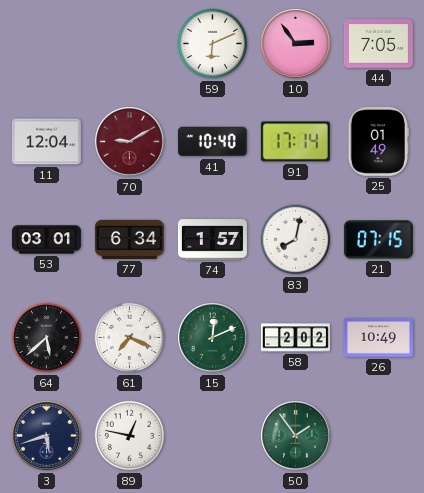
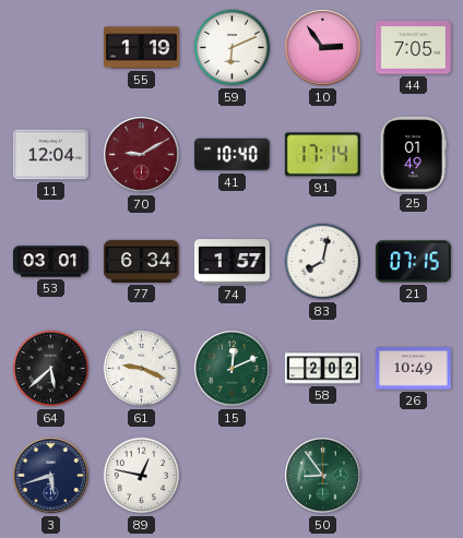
55: none -> 1:19
61: 7:19 -> 9:19
50: 1:54 -> 8:54
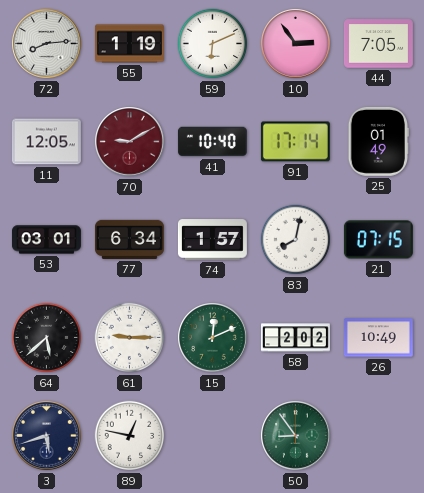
72: none -> 8:14
11: 12:04 -> 12:05
61: 9:19 -> 9:15
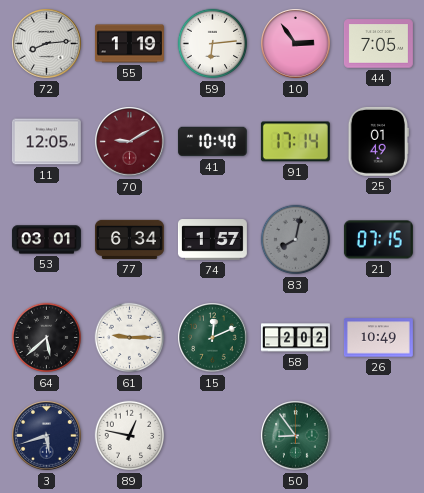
59: 6:11 -> 6:14
83 dial: white -> grey
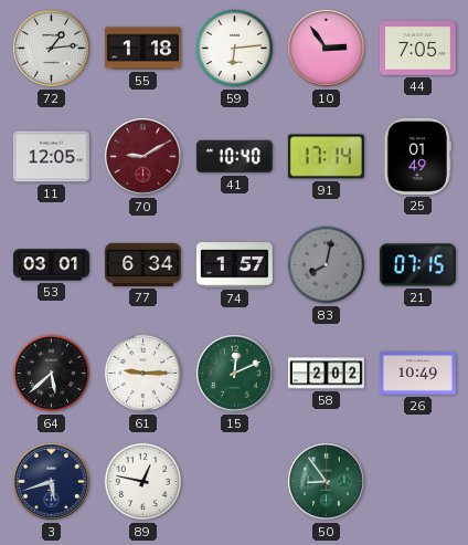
72: 8:14 -> 1:14
55: 1:19 -> 1:18
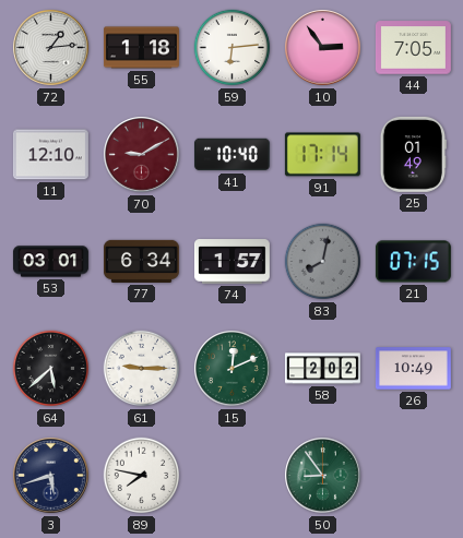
11: 12:05 -> 12:10
89: 12:47 -> 7:47
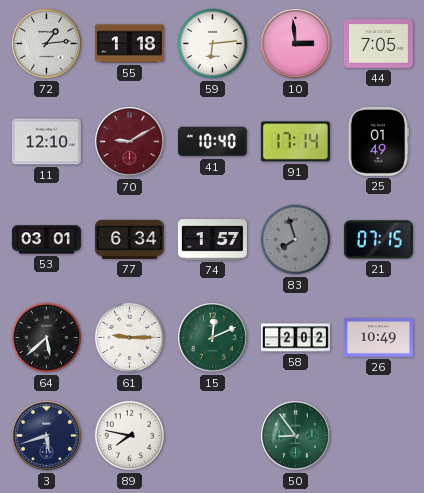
10: 2:54 -> 2:59
83: 8:02 -> 7:57
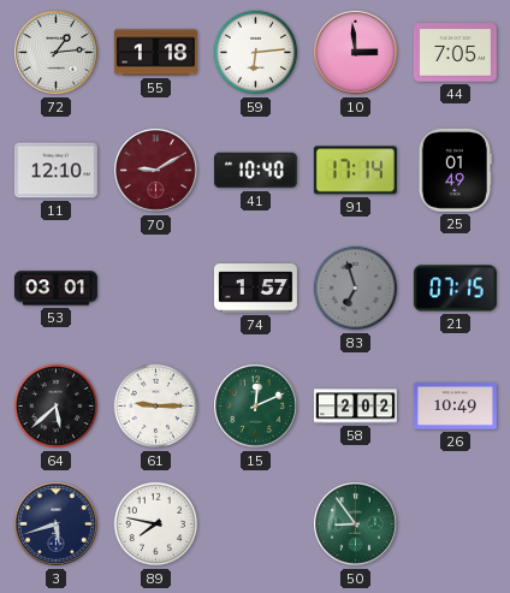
77: 6:34 -> none
83: 7:57 -> 6:57
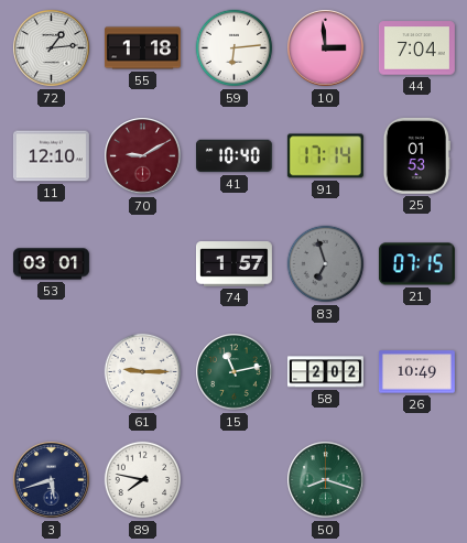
44: 7:05 -> 7:04
25: 01:49 -> 01:53
64: 5:38 -> none
15: 12:11 -> 11:13
50: 8:54 -> 8:18
